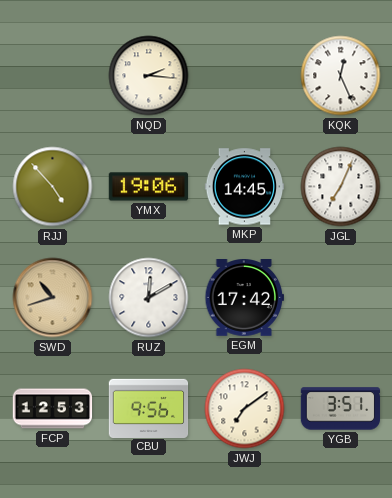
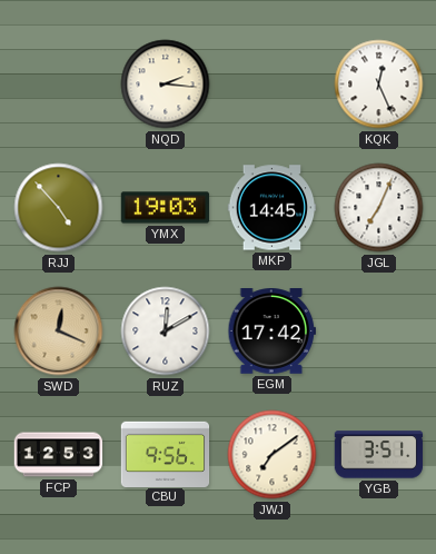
YMX: 19:06 -> 19:03
SWD: 10:42 -> 12:19
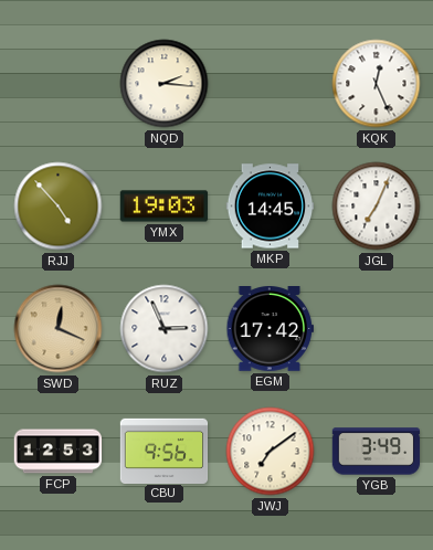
RUZ: 12:10 -> 2:56
YGB: 3:51 -> 3:49
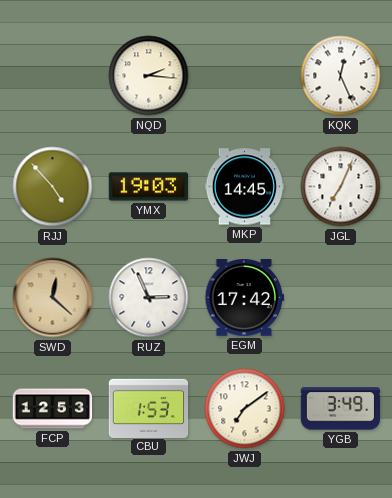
SWD: 12:19 -> 12:22
CBU: 9:56 -> 1:53
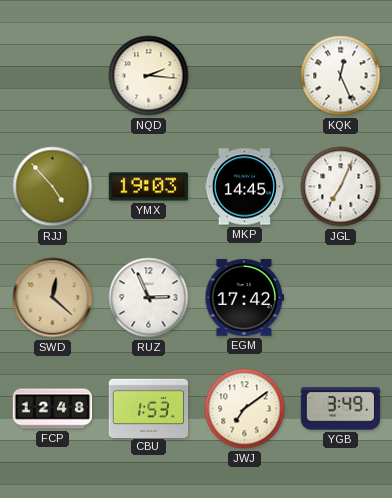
FCP: 12:53 -> 12:48
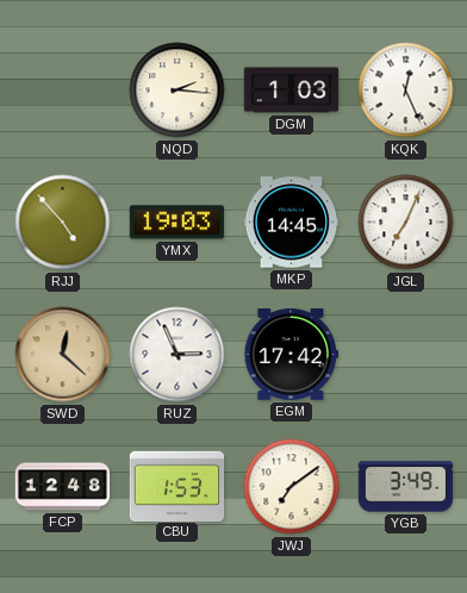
DGM: none -> 1:03
